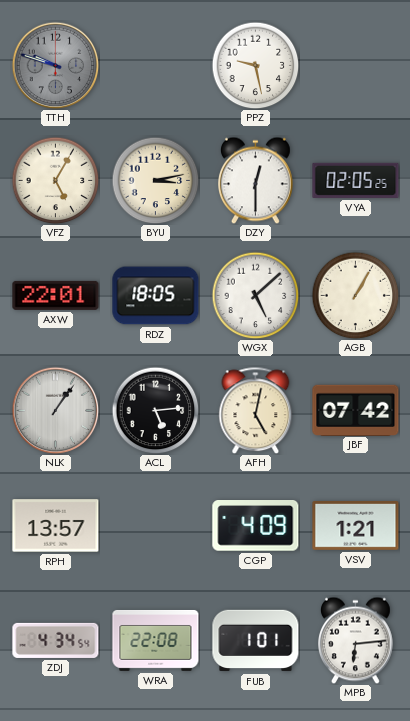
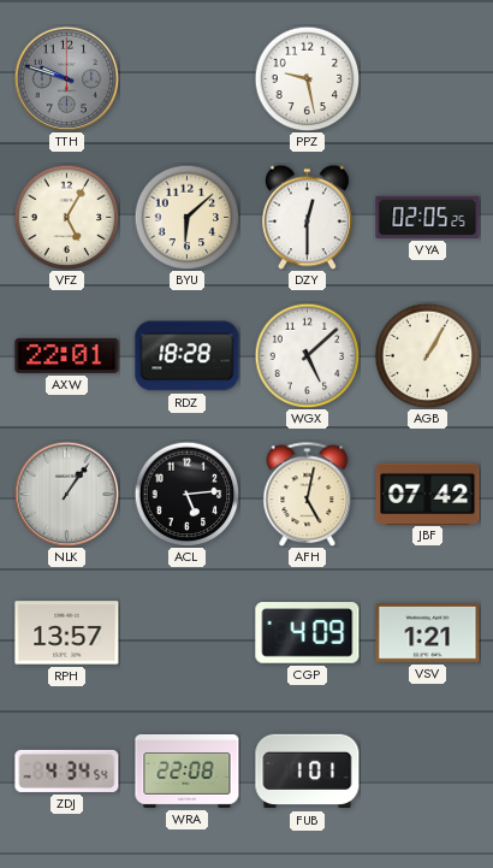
BYU: 3:13 -> 6:08
RDZ: 18:05 -> 18:28
MPB: 6:14 -> none
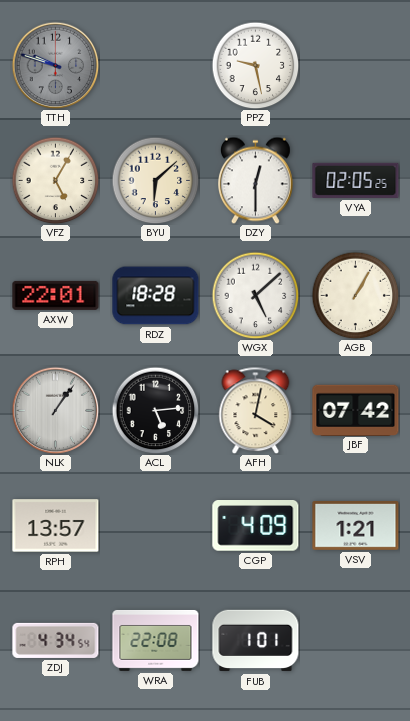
AFH: 5:02 -> 4:02
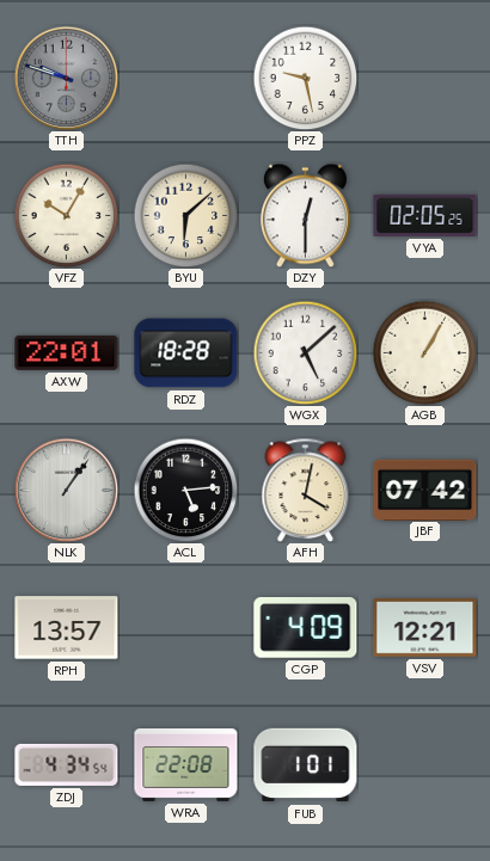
VFZ: 5:05 -> 10:05
VSV: 1:21 -> 12:21
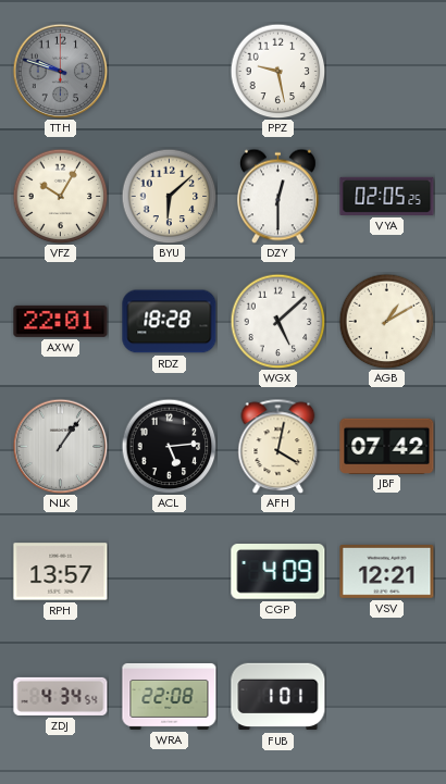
AGB: 1:05 -> 1:10
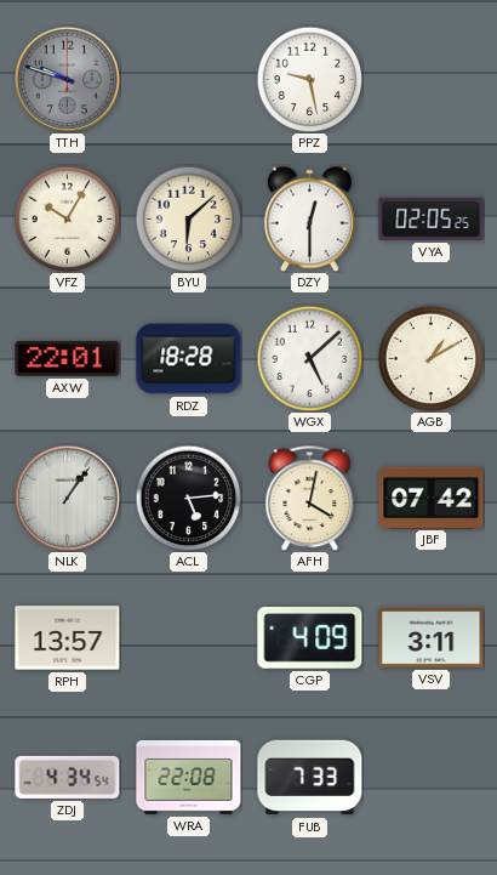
VSV: 12:21 -> 3:11
FUB: 1:01 -> 7:33
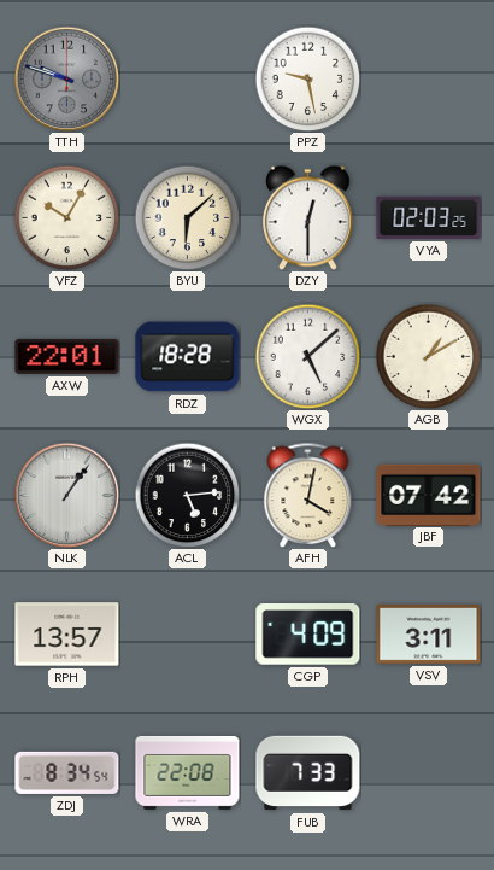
VYA: 02:05 -> 02:03
ZDJ: 4:34 -> 8:34
